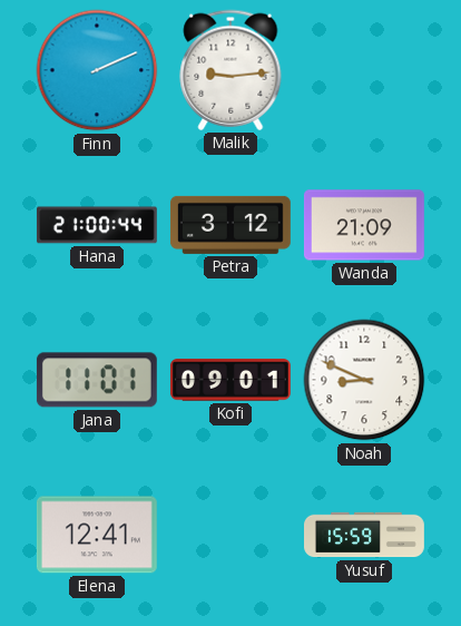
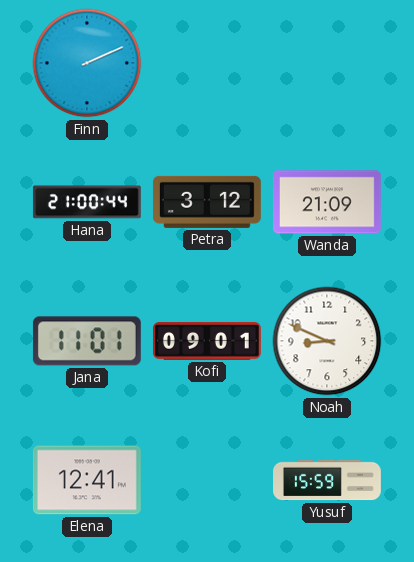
Malik: 9:14 -> none
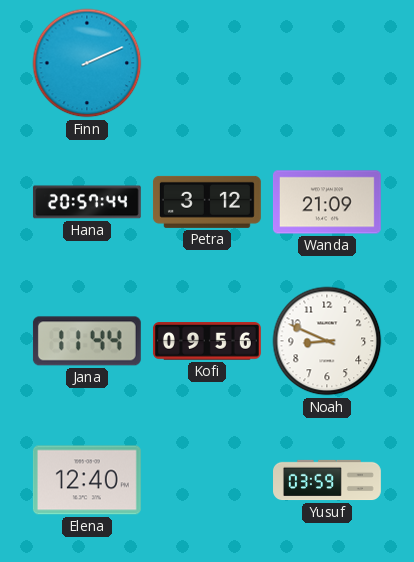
Hana: 21:00 -> 20:57
Jana: 11:01 -> 11:44
Kofi: 09:01 -> 09:56
Elena: 12:41 -> 12:40
Yusuf: 15:59 -> 03:59
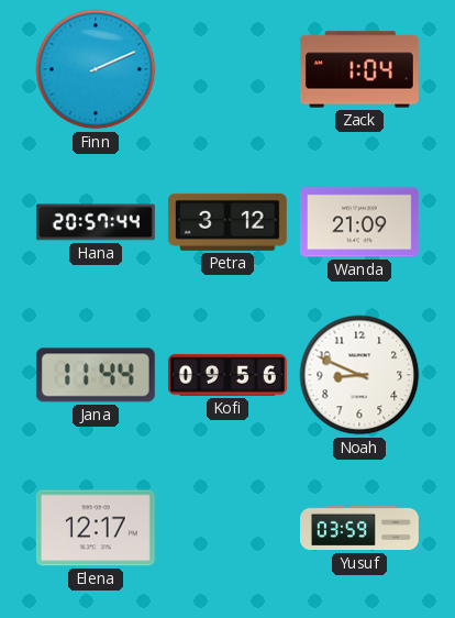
Zack: none -> 1:04
Elena: 12:40 -> 12:17
